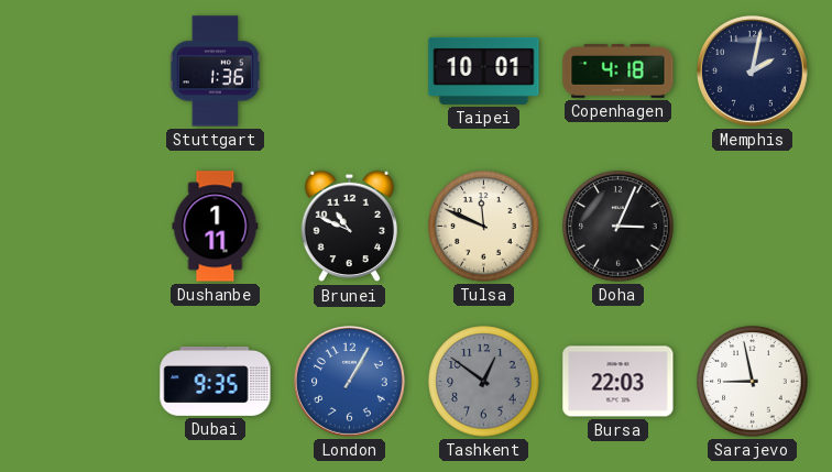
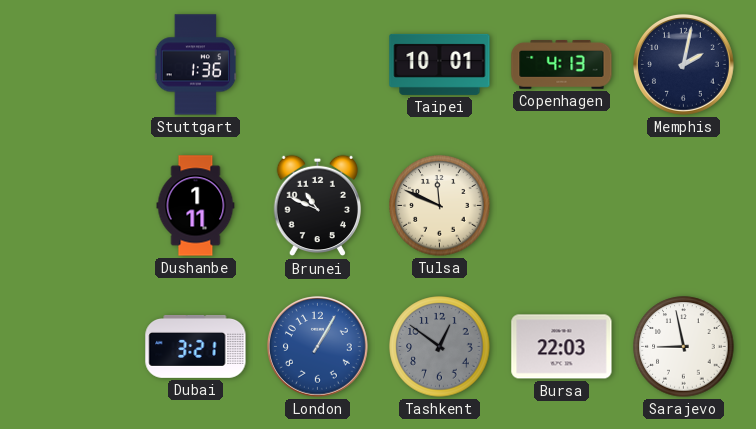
Copenhagen: 4:18 -> 4:13
Doha: 3:04 -> none
Dubai: 9:35 -> 3:21
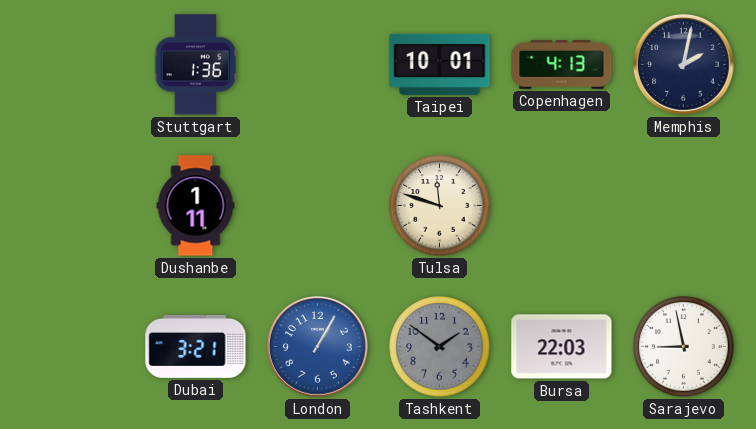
Brunei: 10:49 -> none
Tulsa: 11:49 -> 11:48
Tashkent: 12:51 -> 1:51
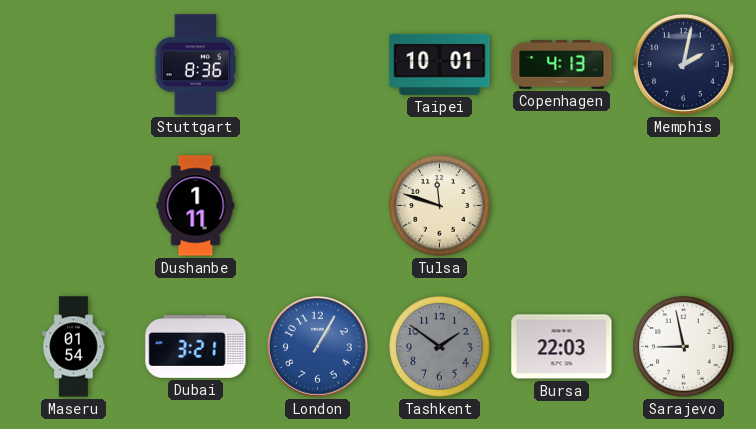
Stuttgart: 1:36 -> 8:36
Maseru: none -> 01:54
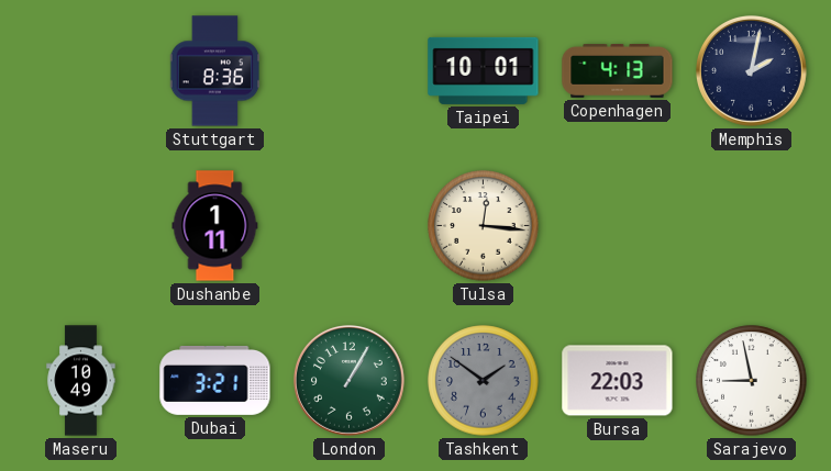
Tulsa: 11:48 -> 12:16
Maseru: 01:54 -> 10:49
London dial: blue -> green
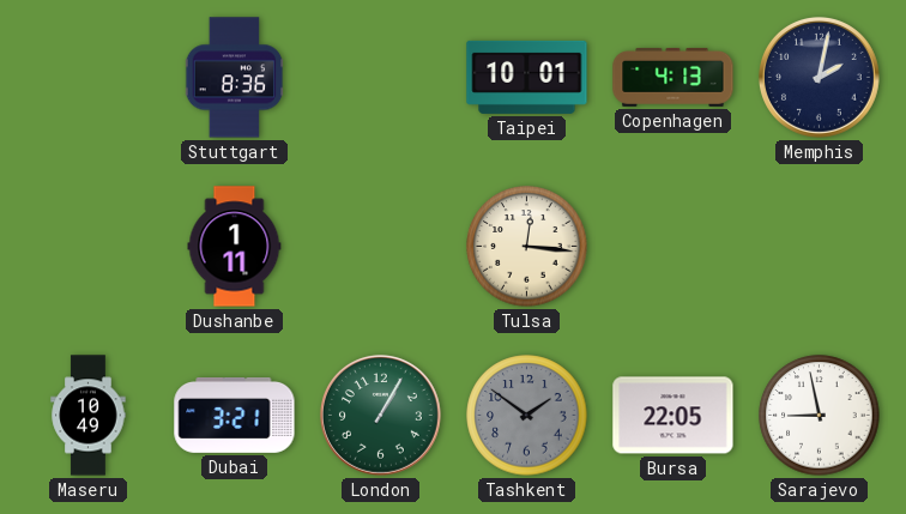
Bursa: 22:03 -> 22:05
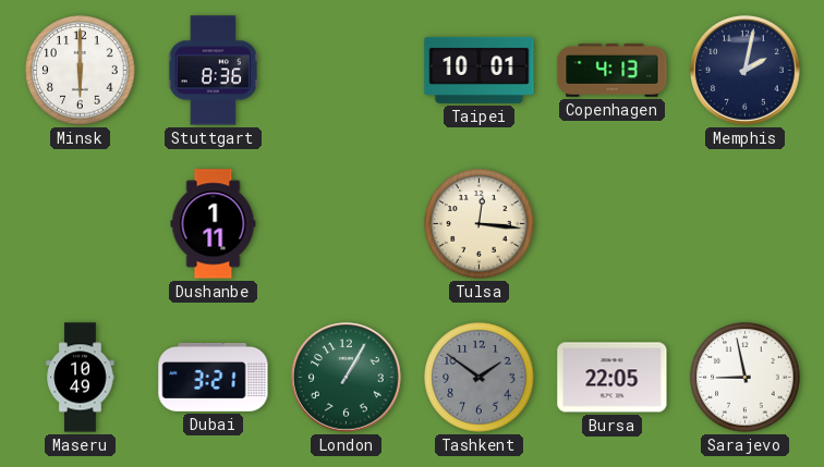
Minsk: none -> 6:00
